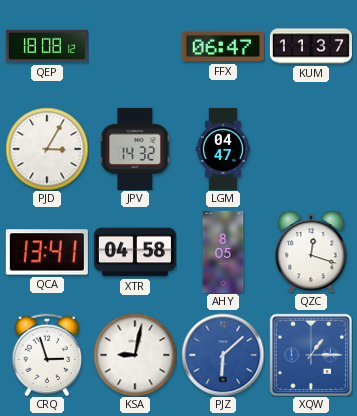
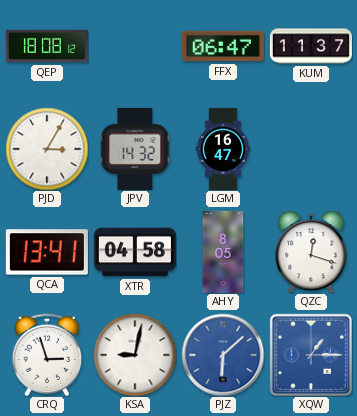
LGM: 04:47 -> 16:47
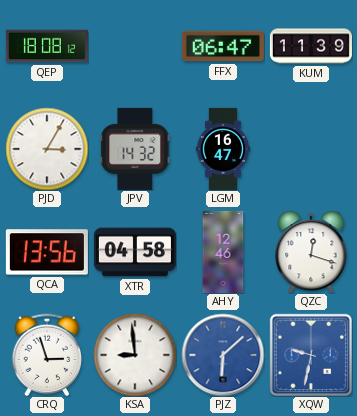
KUM: 11:37 -> 11:39
QCA: 13:41 -> 13:56
AHY: 8:05 -> 12:46
KSA: 9:02 -> 8:59
XQW: 1:15 -> 9:32
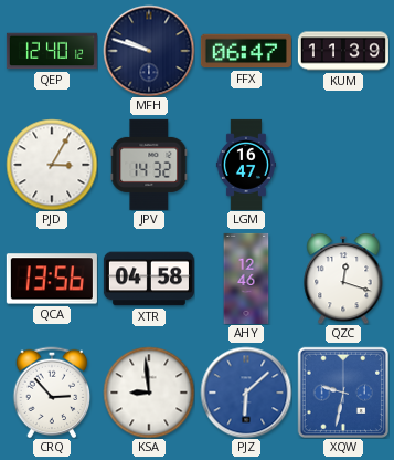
QEP: 18:08 -> 12:40
MFH: none -> 9:48
CRQ: 2:57 -> 2:53
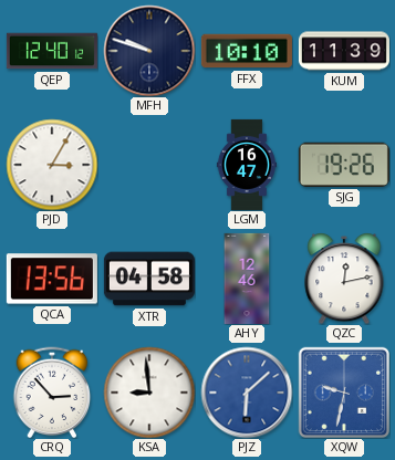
FFX: 06:47 -> 10:10
JPV: 14:32 -> none
SJG: none -> 19:26
QZC: 12:18 -> 12:13
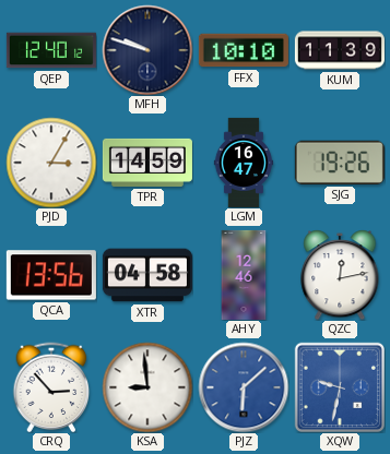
TPR: none -> 14:59
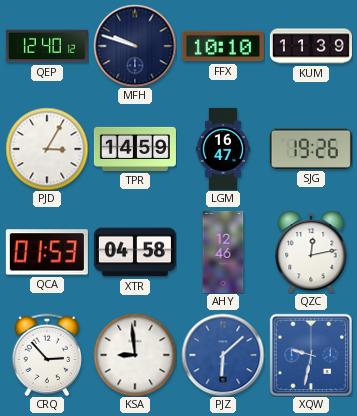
QCA: 13:56 -> 01:53
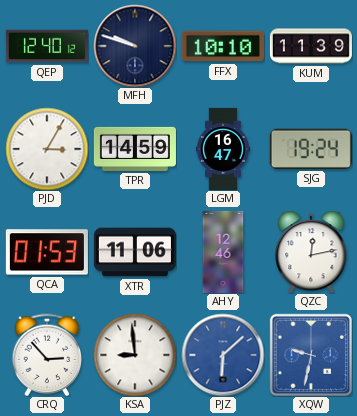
SJG: 19:26 -> 19:24
XTR: 04:58 -> 11:06
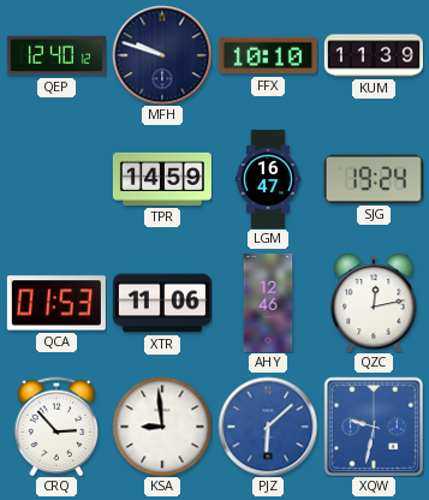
PJD: 3:05 -> none
